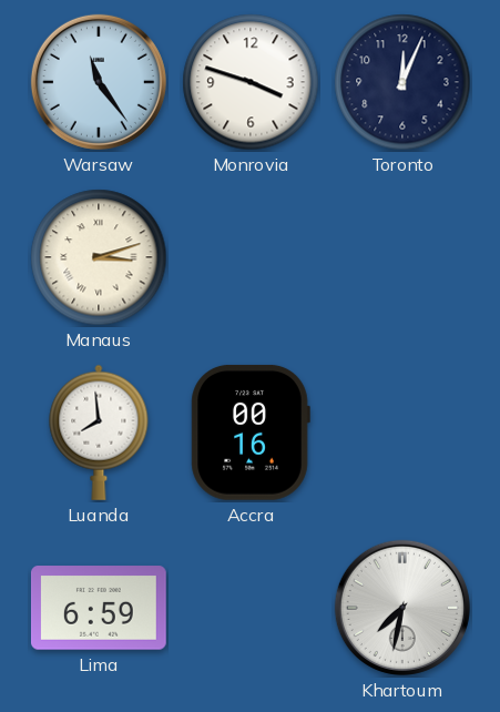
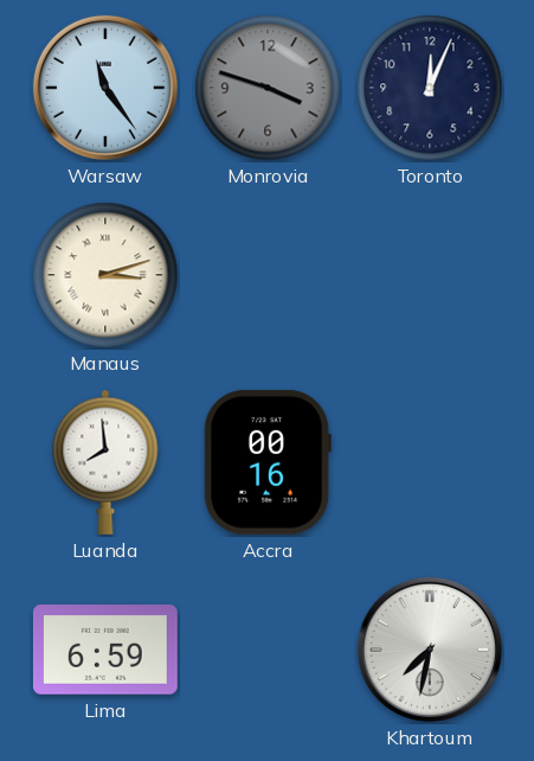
Monrovia dial: white -> grey
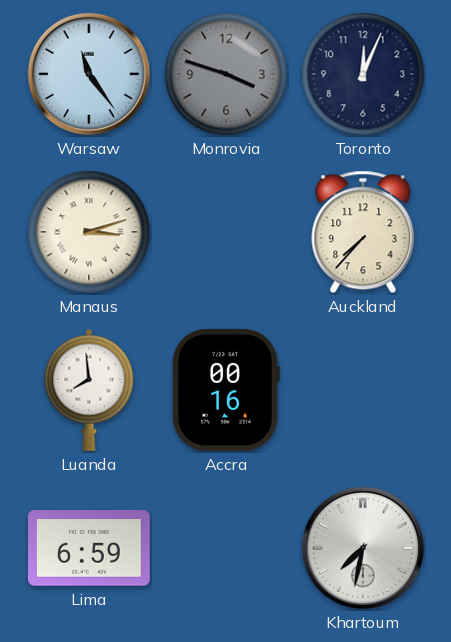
Auckland: none -> 7:37
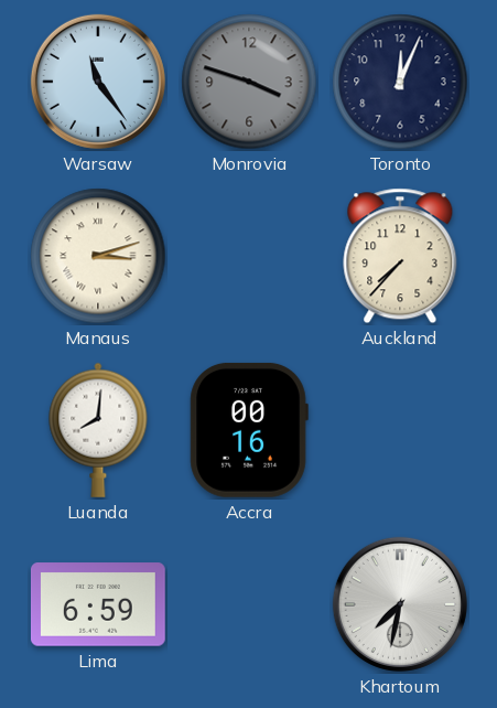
Luanda: 7:59 -> 8:01
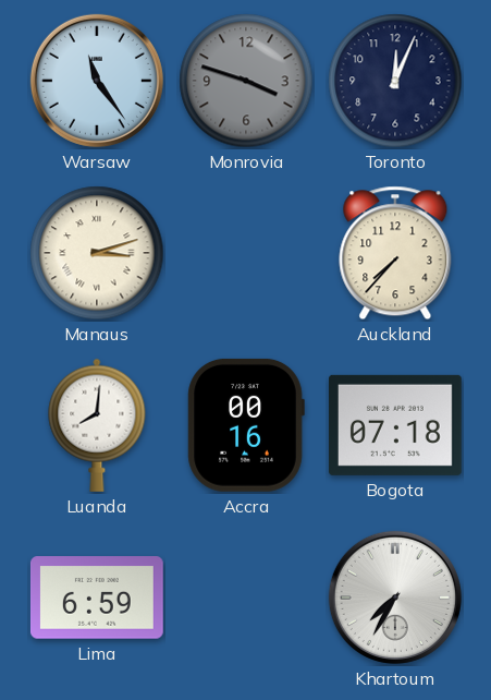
Bogota: none -> 07:18
Khartoum: 7:32 -> 7:35
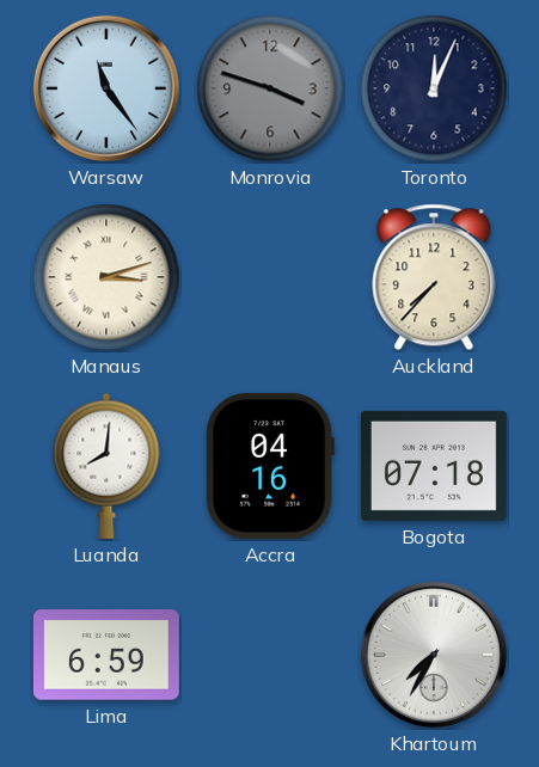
Accra: 00:16 -> 04:16
